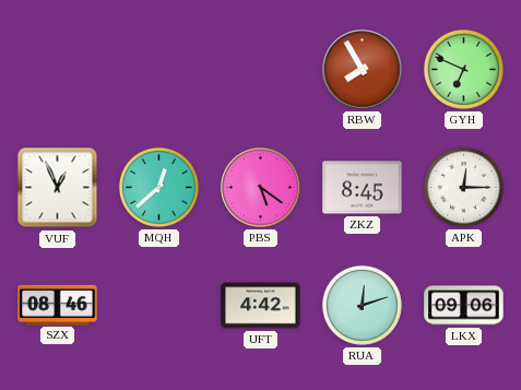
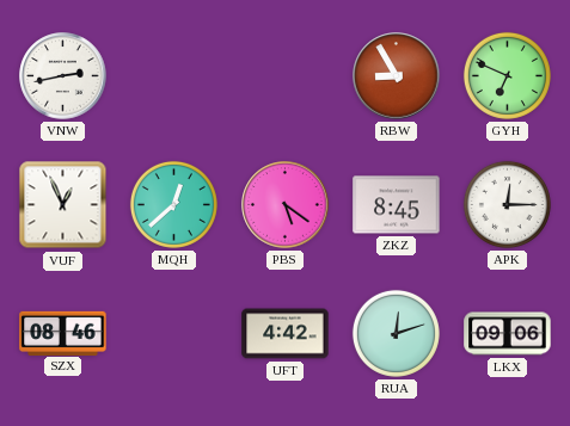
VNW: none -> 2:43
RBW: 7:55 -> 8:55
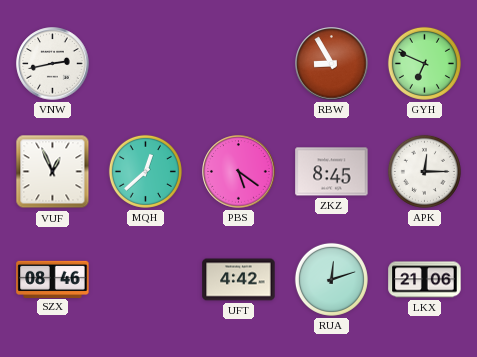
LKX: 09:06 -> 21:06
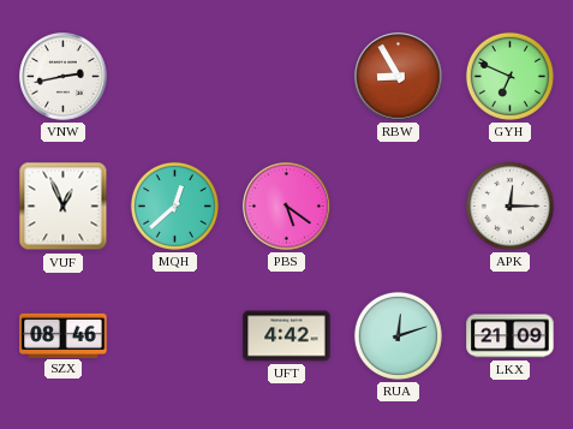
ZKZ: 8:45 -> none
LKX: 21:06 -> 21:09
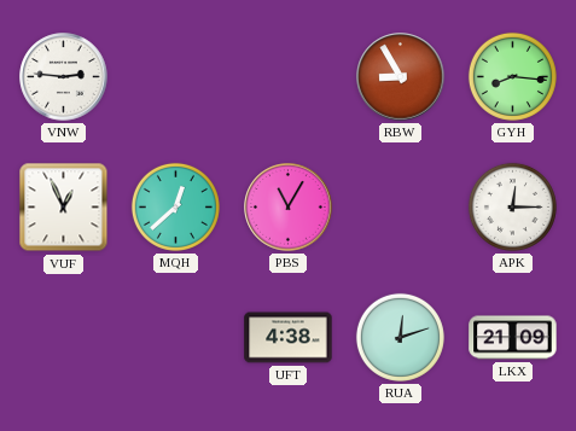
VNW: 2:43 -> 2:46
GYH: 6:49 -> 8:16
PBS: 5:21 -> 11:05
SZX: 08:46 -> none
UFT: 4:42 -> 4:38
